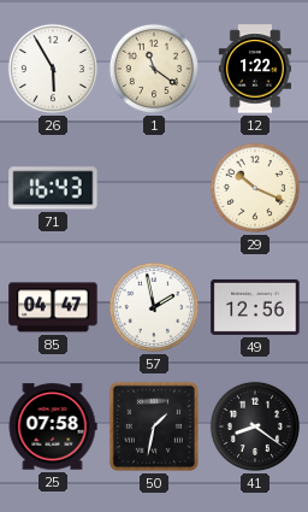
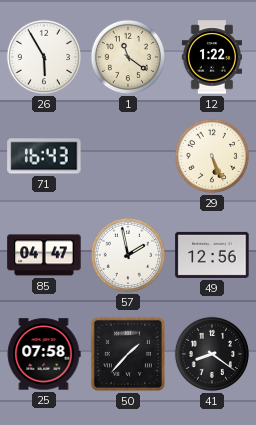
29: 10:19 -> 5:26
50: 1:32 -> 1:37
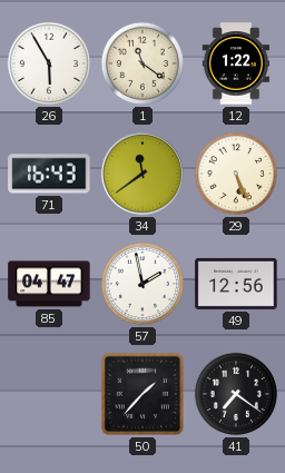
34: none -> 11:39
25: 07:58 -> none
41: 8:21 -> 7:21
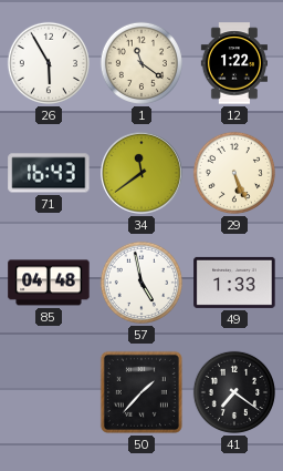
85: 04:47 -> 04:48
57: 1:58 -> 4:58
49: 12:56 -> 1:33
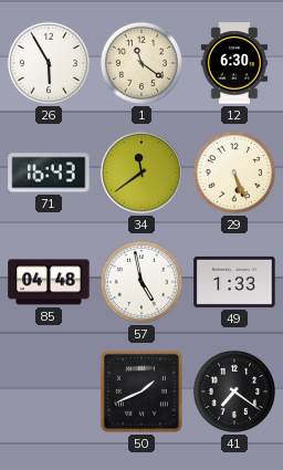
12: 1:22 -> 6:30
50: 1:37 -> 1:41
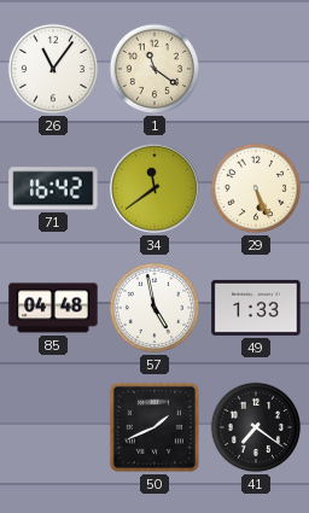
26: 5:55 -> 11:06
12: 6:30 -> none
71: 16:43 -> 16:42
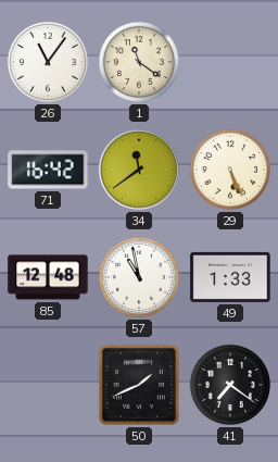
85: 04:48 -> 12:48
57: 4:58 -> 10:58
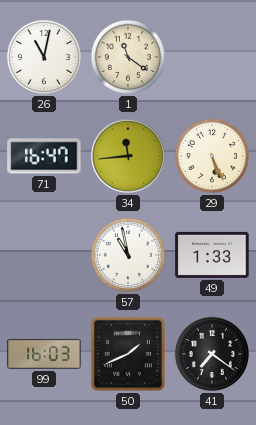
26: 11:06 -> 11:02
71: 16:42 -> 16:47
34: 11:39 -> 11:44
85: 12:48 -> none
99: none -> 16:03
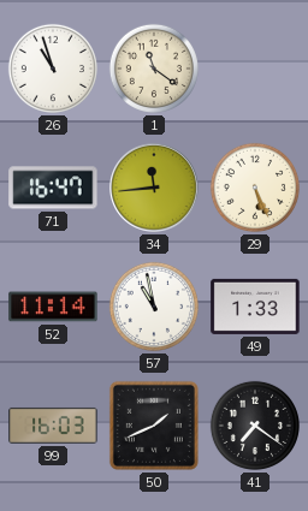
26: 11:02 -> 10:57
52: none -> 11:14
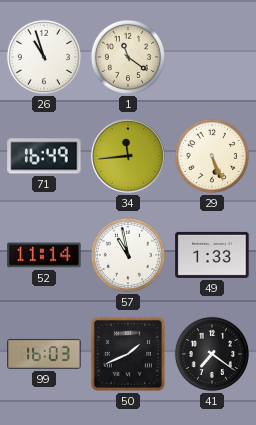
71: 16:47 -> 16:49
